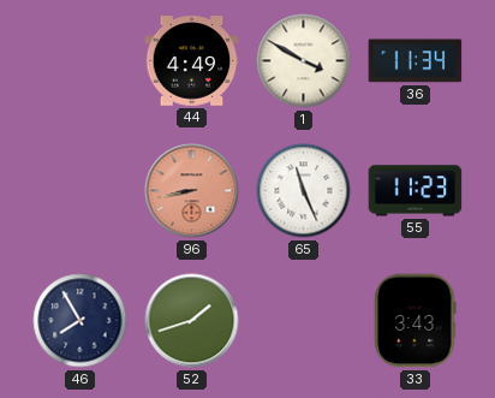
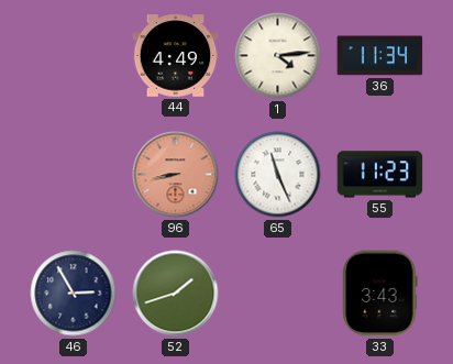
1: 3:50 -> 4:14
46: 7:55 -> 2:55
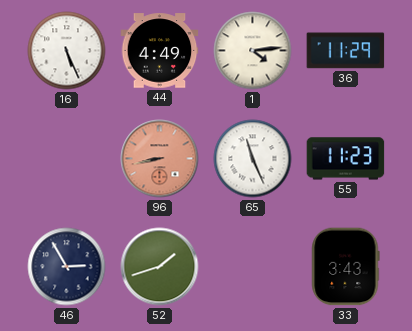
16: none -> 5:26
36: 11:34 -> 11:29
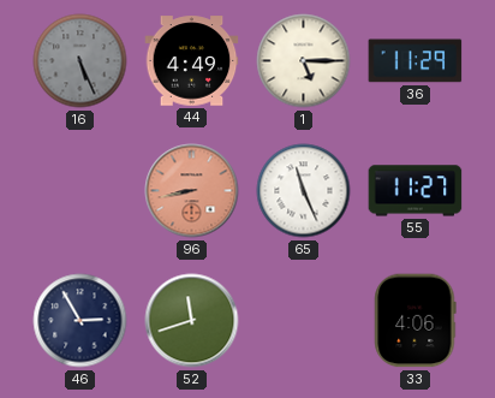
16 dial: white -> grey
1: 4:14 -> 5:15
55: 11:23 -> 11:27
52: 1:42 -> 11:42
33: 3:43 -> 4:06
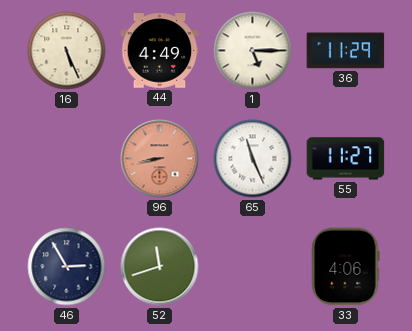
16 dial: grey -> cream
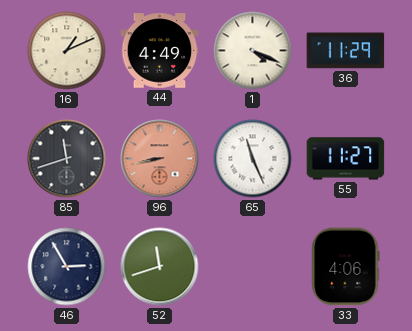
16: 5:26 -> 1:11
1: 5:15 -> 4:19
85: none -> 11:42
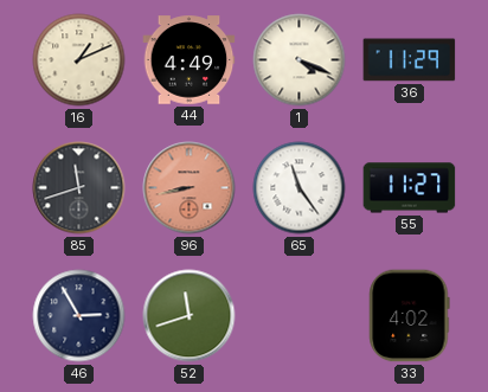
65: 11:26 -> 11:24
33: 4:06 -> 4:02
